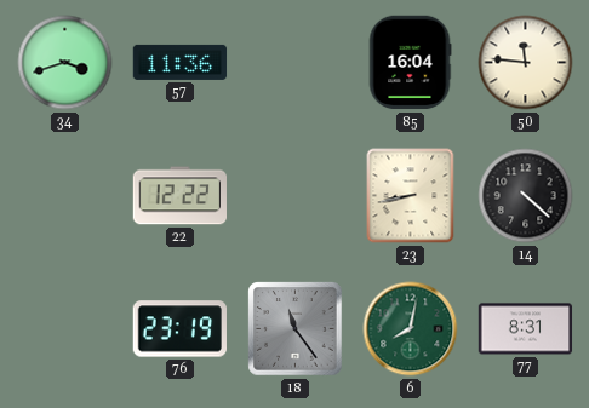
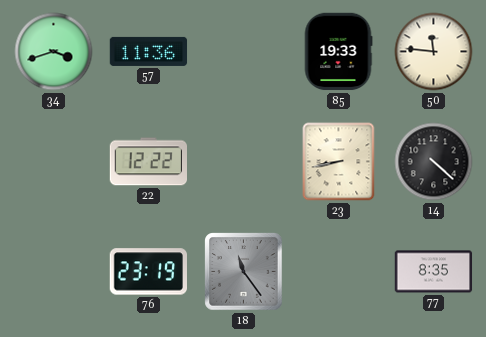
85: 16:04 -> 19:33
6: 8:02 -> none
77: 8:31 -> 8:35
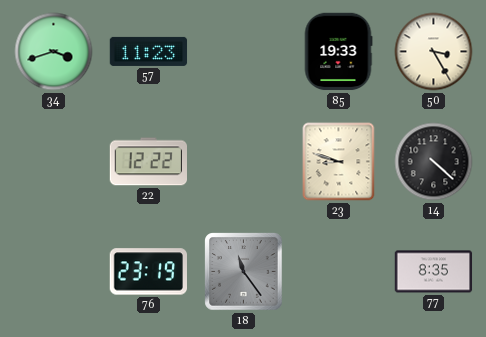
57: 11:36 -> 11:23
50: 11:46 -> 3:25
23: 8:43 -> 8:48
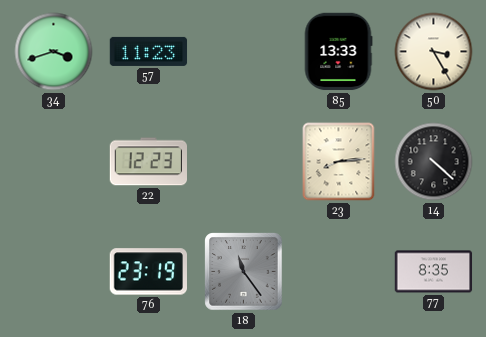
85: 19:33 -> 13:33
22: 12:22 -> 12:23
23: 8:48 -> 8:14
